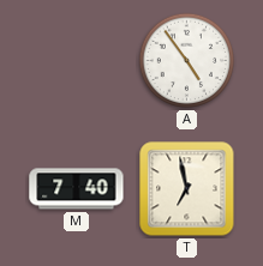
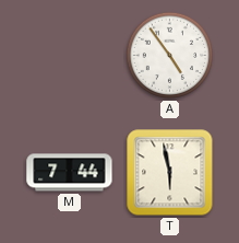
M: 7:40 -> 7:44
T: 6:58 -> 5:58
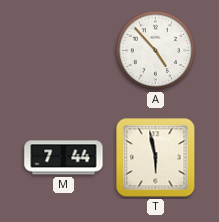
A: 4:54 -> 4:53
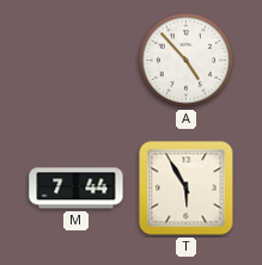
T: 5:58 -> 5:55
